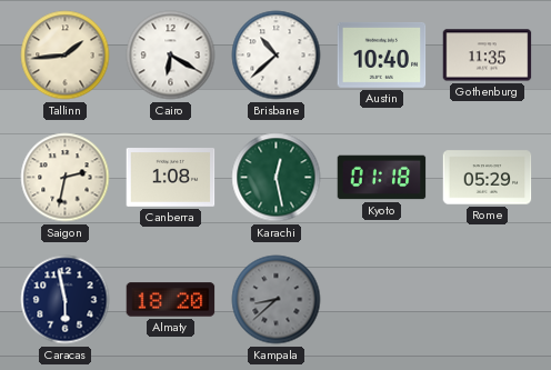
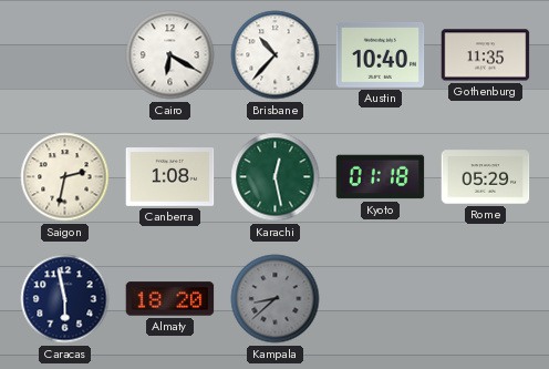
Tallinn: 1:44 -> none
Brisbane: 10:38 -> 10:37
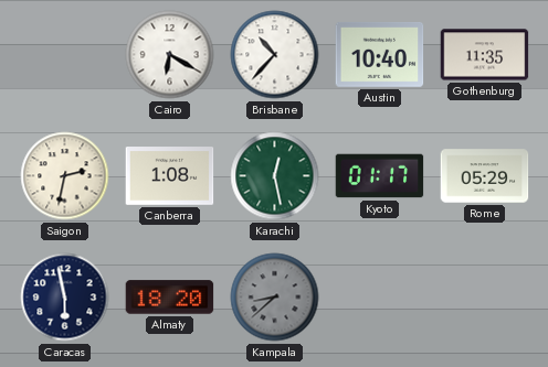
Kyoto: 01:18 -> 01:17
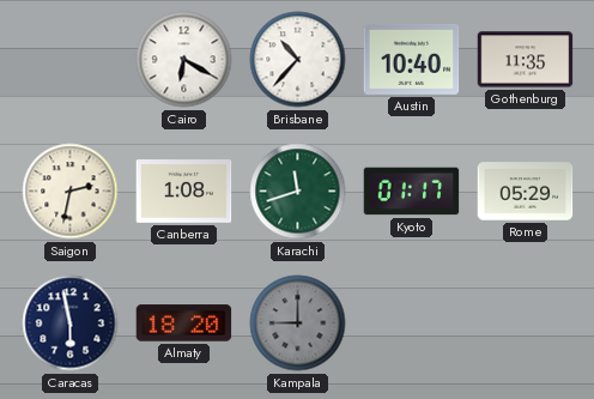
Karachi: 12:28 -> 11:42
Kampala: 8:38 -> 9:00
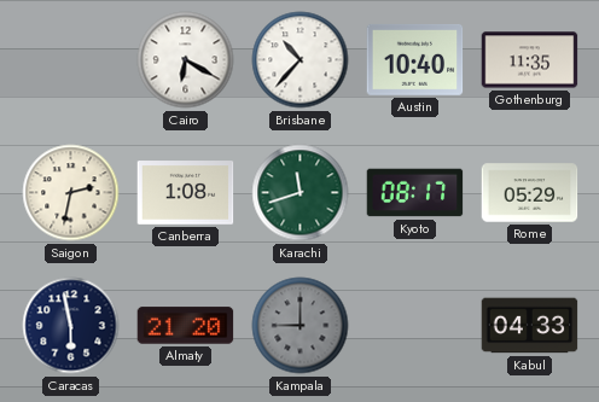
Kyoto: 01:17 -> 08:17
Almaty: 18:20 -> 21:20
Kabul: none -> 04:33
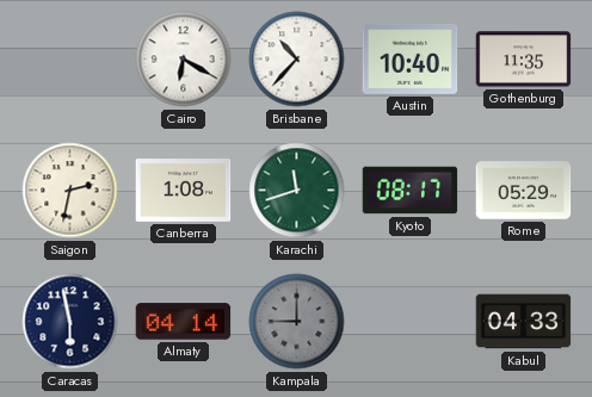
Almaty: 21:20 -> 04:14
